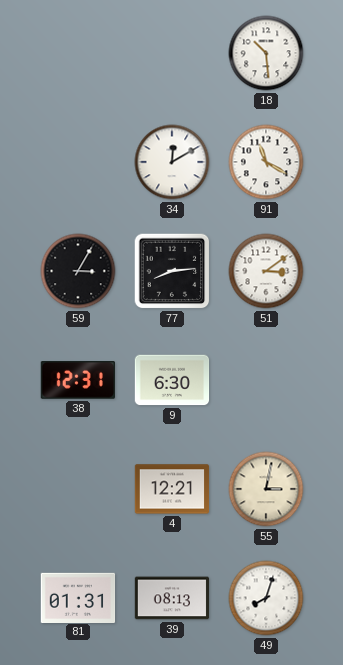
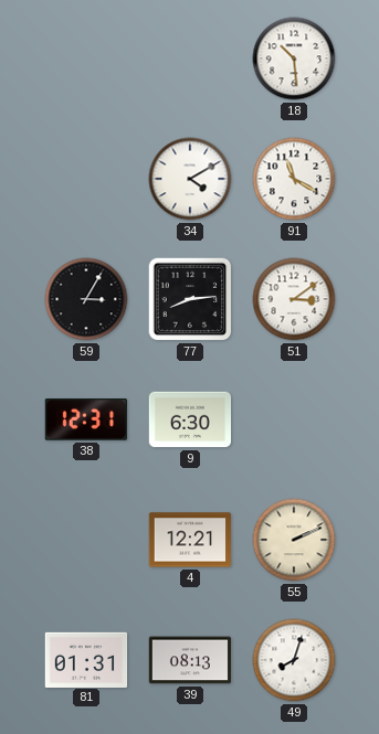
34: 12:10 -> 4:10
55: 3:02 -> 2:11
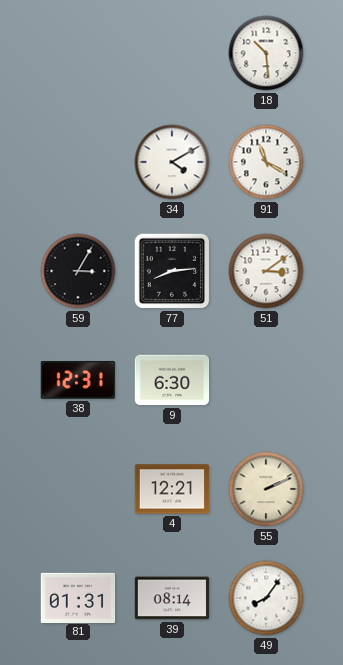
39: 08:13 -> 08:14
49: 8:03 -> 8:06
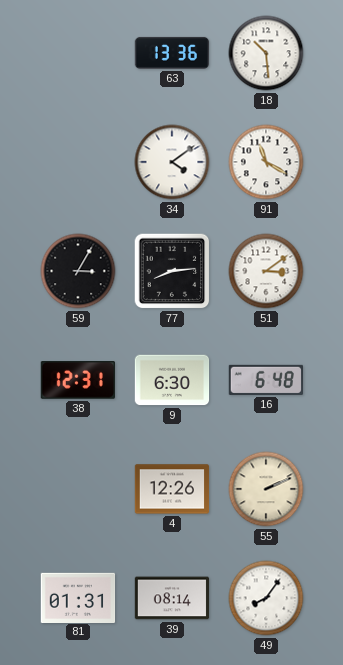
63: none -> 13:36
34: 4:10 -> 4:09
16: none -> 6:48
4: 12:21 -> 12:26
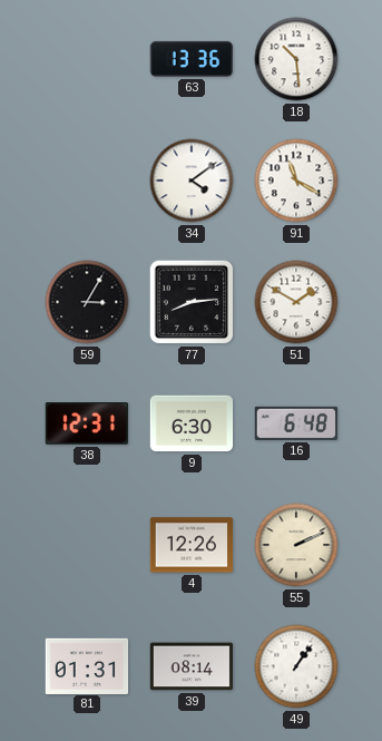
51: 3:09 -> 1:50
49: 8:06 -> 1:06
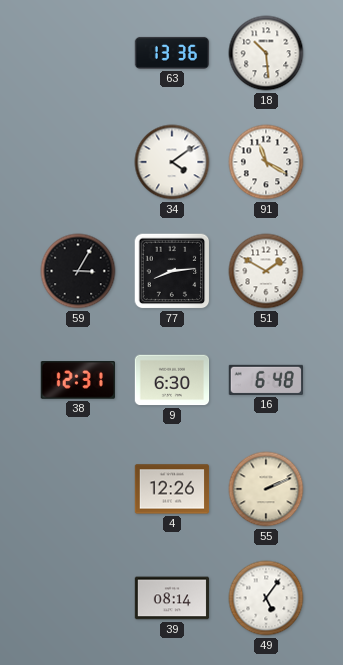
81: 01:31 -> none
49: 1:06 -> 5:06
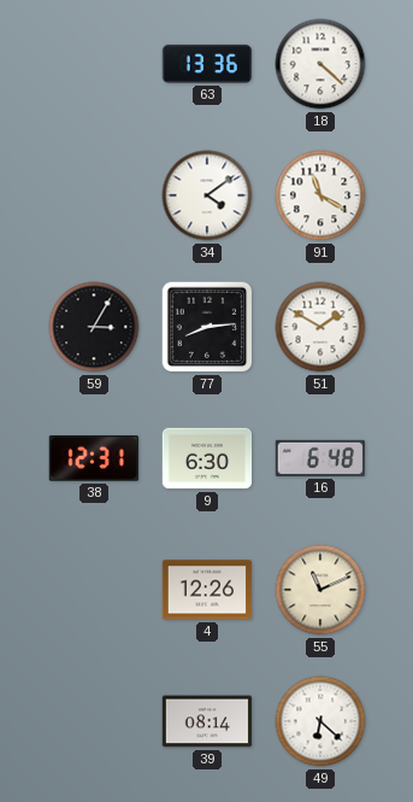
18: 10:29 -> 4:22
55: 2:11 -> 11:11
49: 5:06 -> 6:22
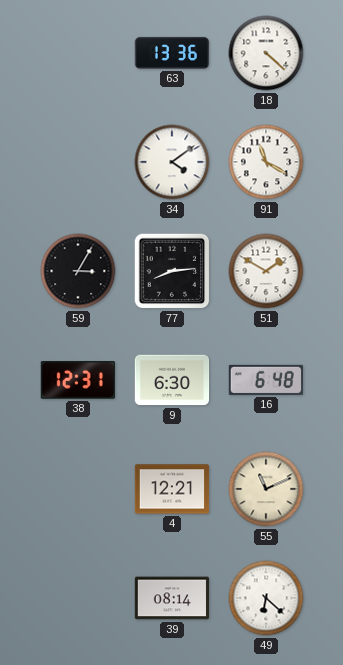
4: 12:26 -> 12:21
